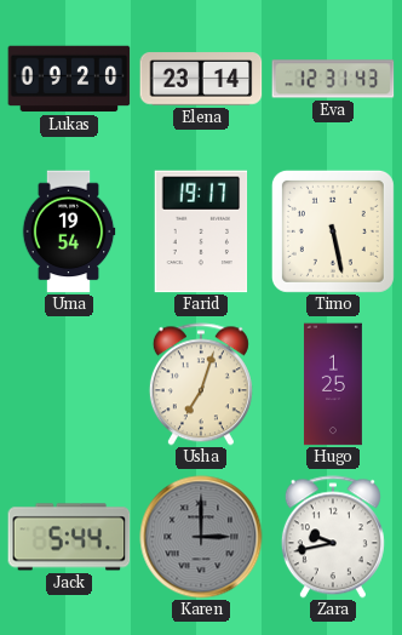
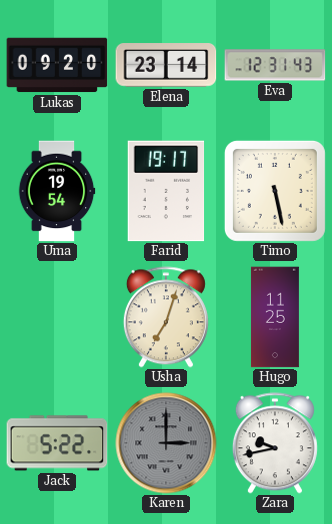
Hugo: 1:25 -> 11:25
Jack: 5:44 -> 5:22
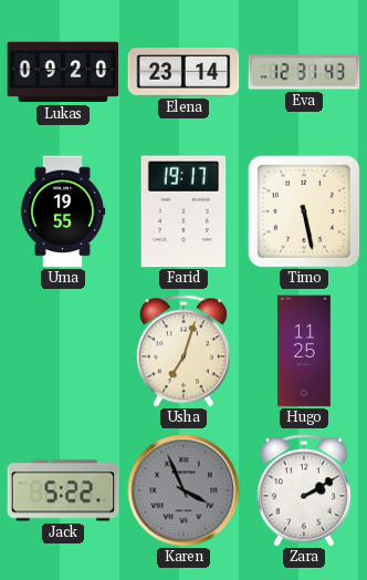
Uma: 19:54 -> 19:55
Karen: 3:00 -> 3:56
Zara: 9:43 -> 2:10
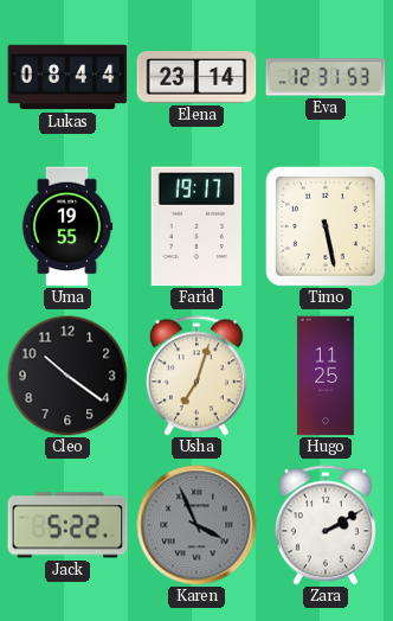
Lukas: 09:20 -> 08:44
Eva: 12:31:43 -> 12:31:53
Cleo: none -> 10:21
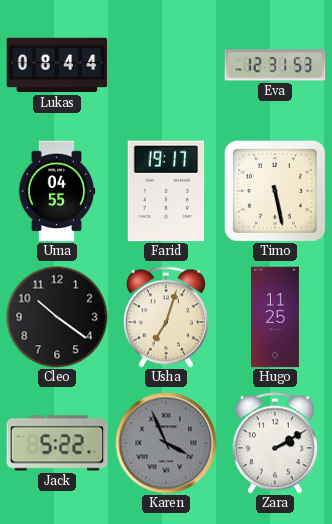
Elena: 23:14 -> none
Uma: 19:55 -> 04:55
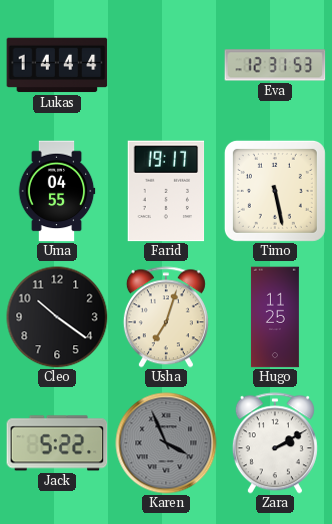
Lukas: 08:44 -> 14:44
